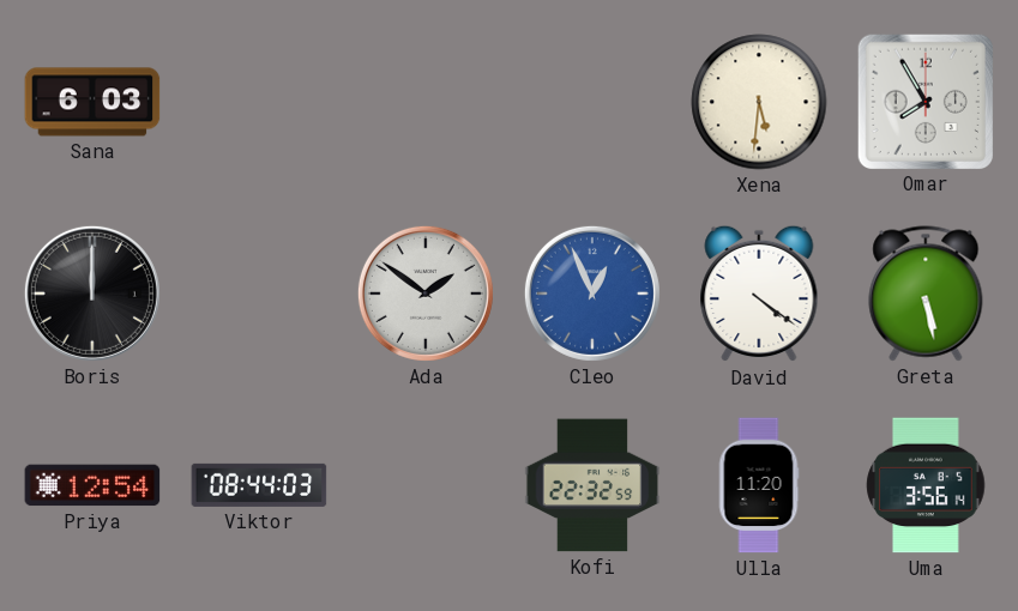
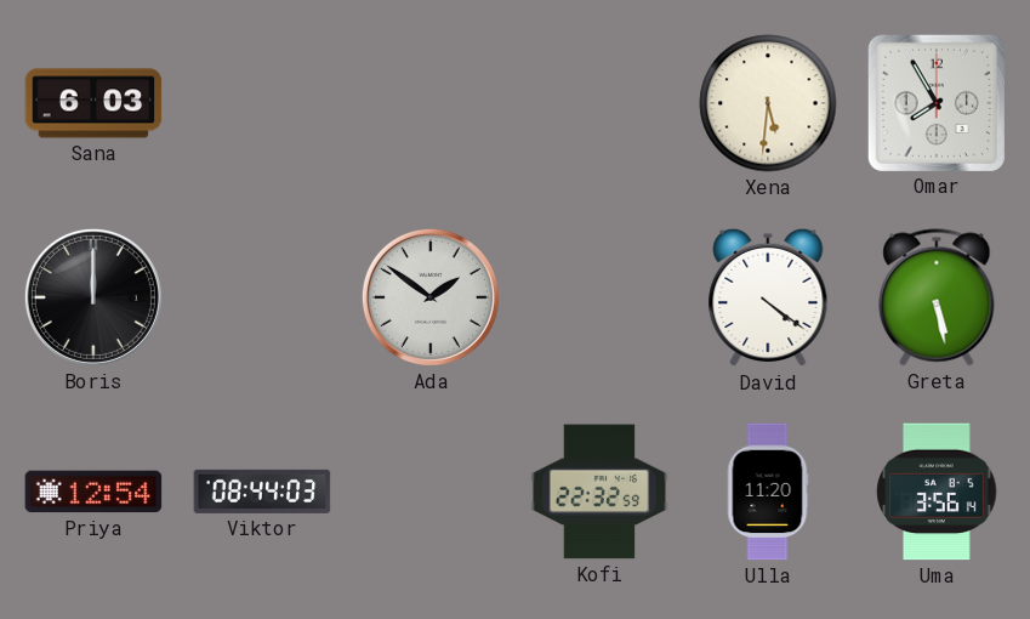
Cleo: 12:56 -> none
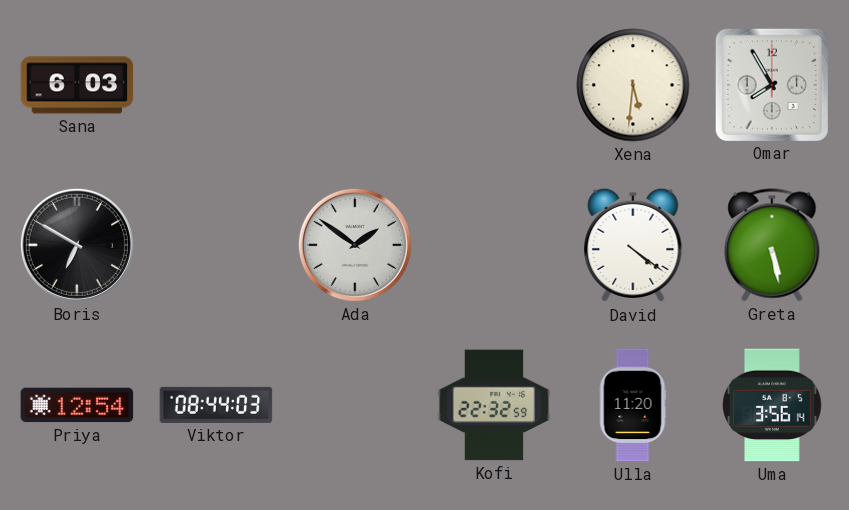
Boris: 12:00 -> 6:50
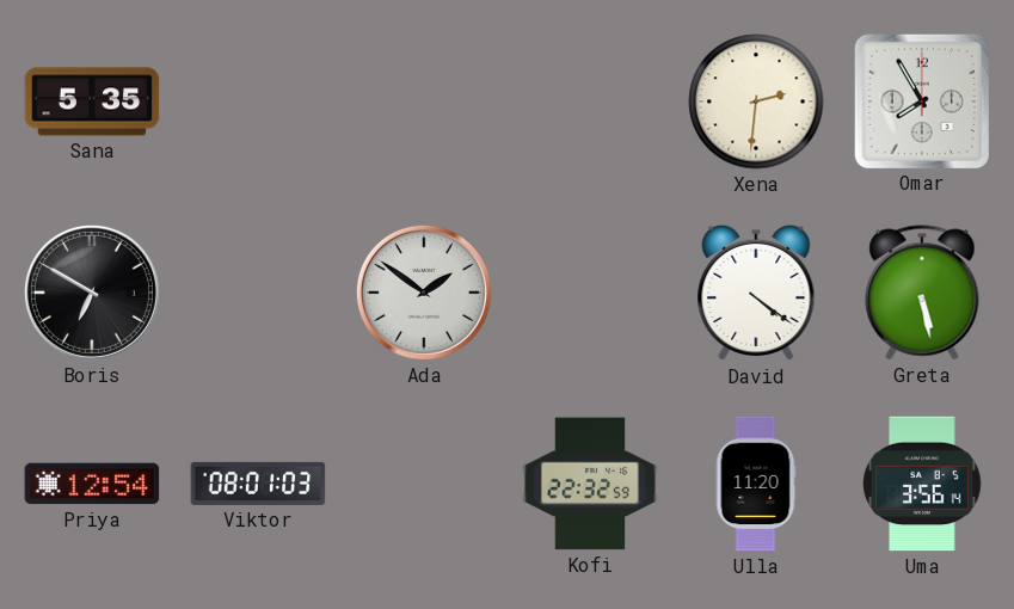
Sana: 6:03 -> 5:35
Xena: 5:31 -> 2:31
Viktor: 08:44 -> 08:01
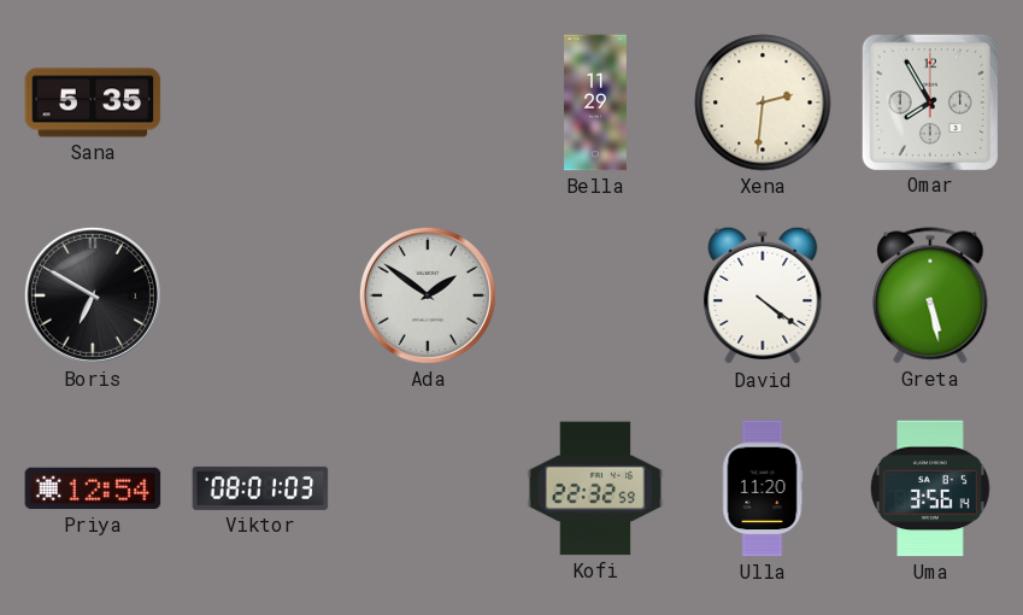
Bella: none -> 11:29
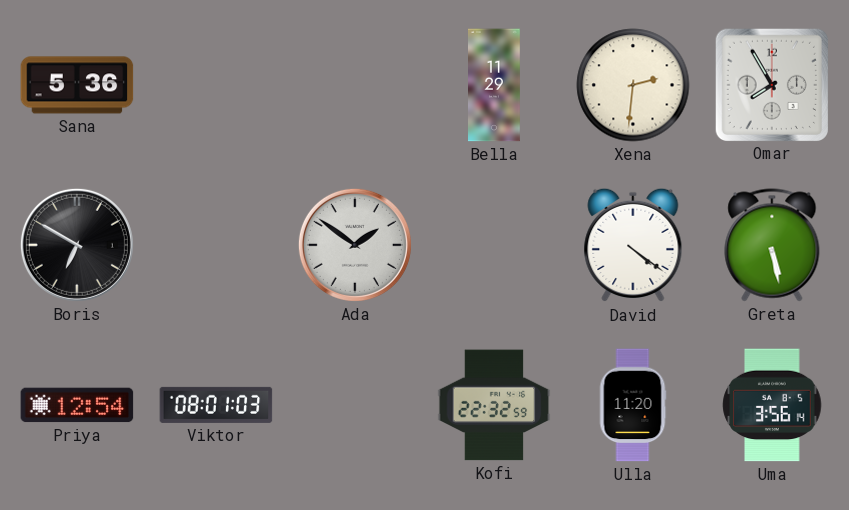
Sana: 5:35 -> 5:36
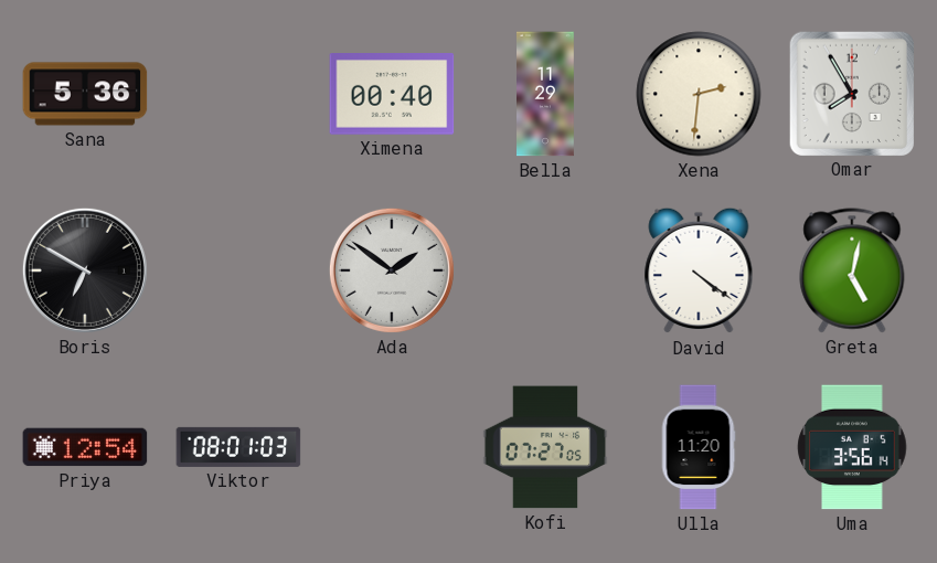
Ximena: none -> 00:40
Greta: 5:28 -> 5:02
Kofi: 22:32 -> 07:27
